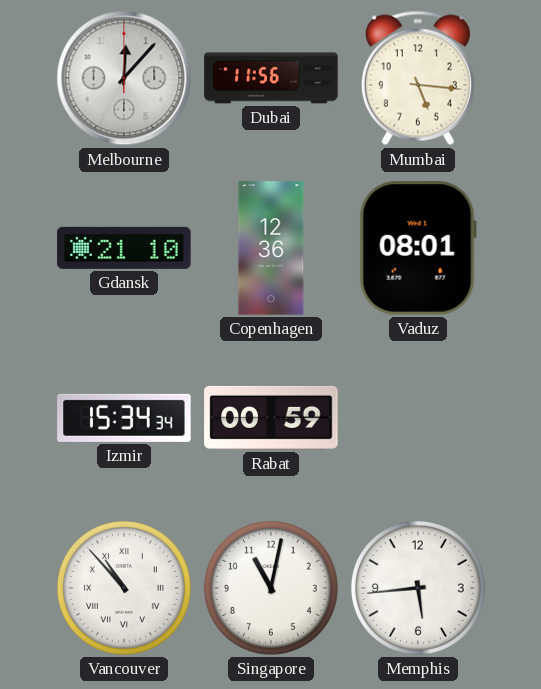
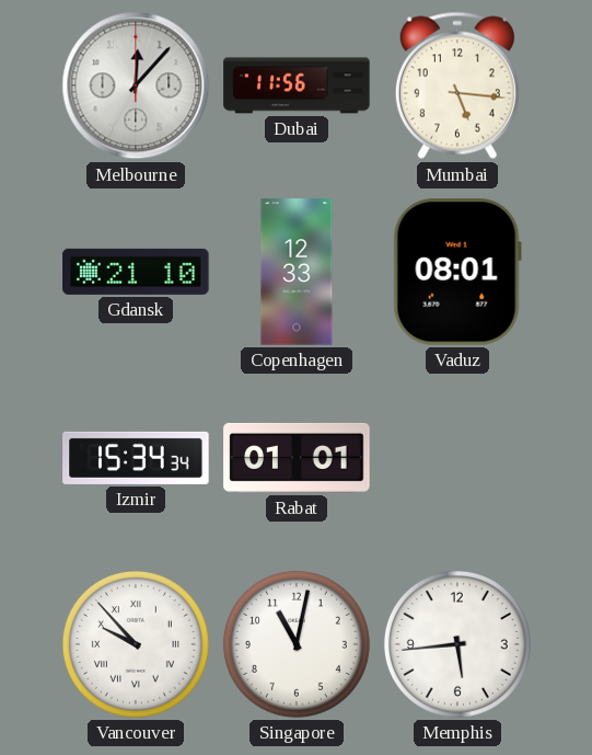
Copenhagen: 12:36 -> 12:33
Rabat: 00:59 -> 01:01
Vancouver: 10:53 -> 9:53
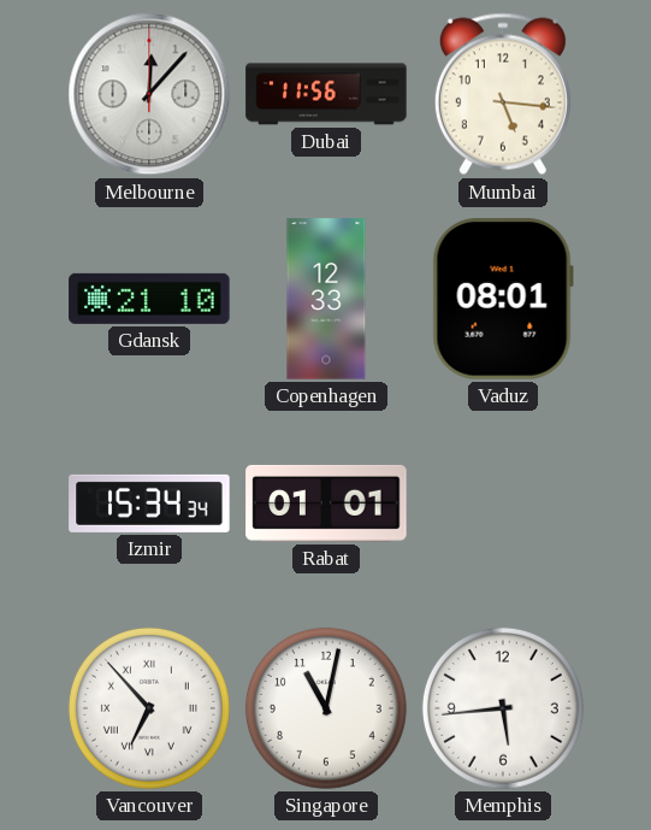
Vancouver: 9:53 -> 6:53
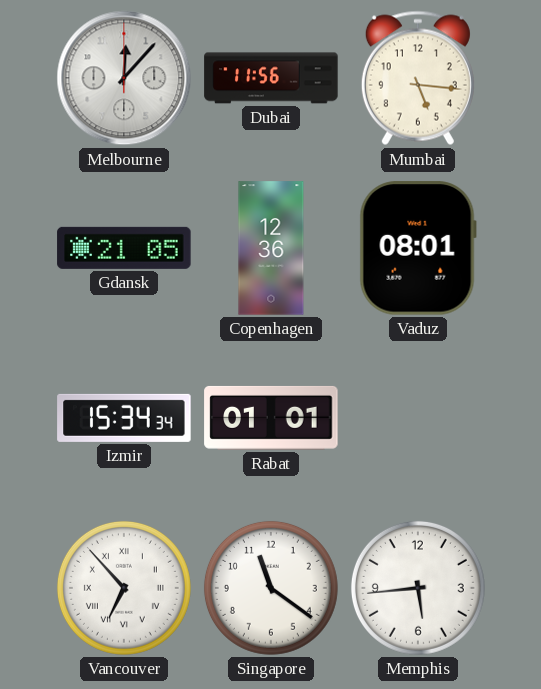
Gdansk: 21:10 -> 21:05
Copenhagen: 12:33 -> 12:36
Singapore: 11:02 -> 11:21
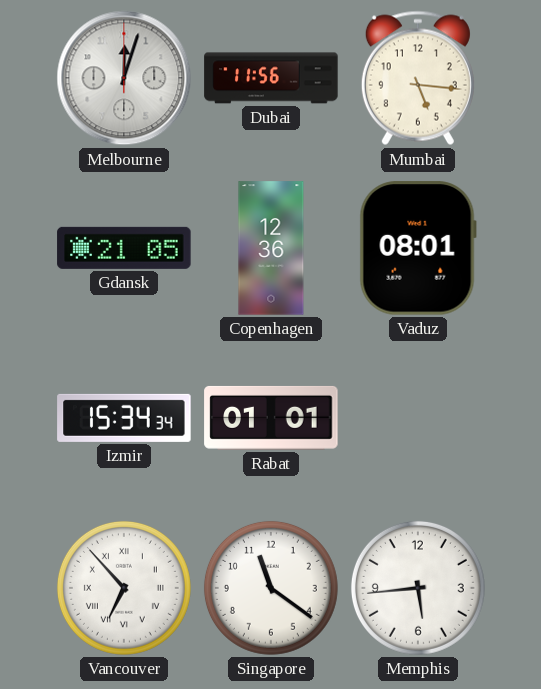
Melbourne: 12:07 -> 12:03
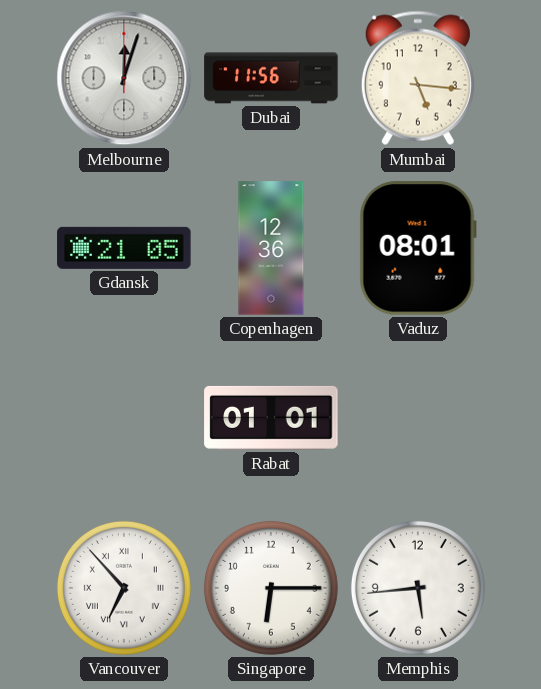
Izmir: 15:34 -> none
Singapore: 11:21 -> 6:15
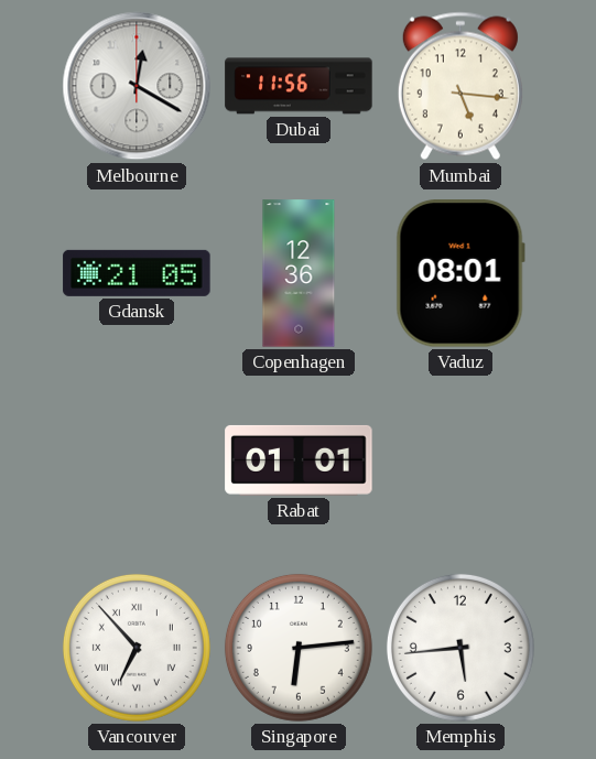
Melbourne: 12:03 -> 12:20
Singapore: 6:15 -> 6:14
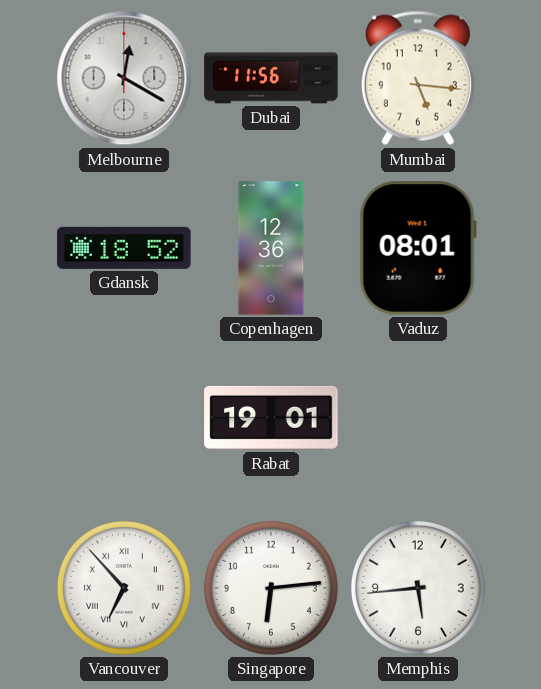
Gdansk: 21:05 -> 18:52
Rabat: 01:01 -> 19:01
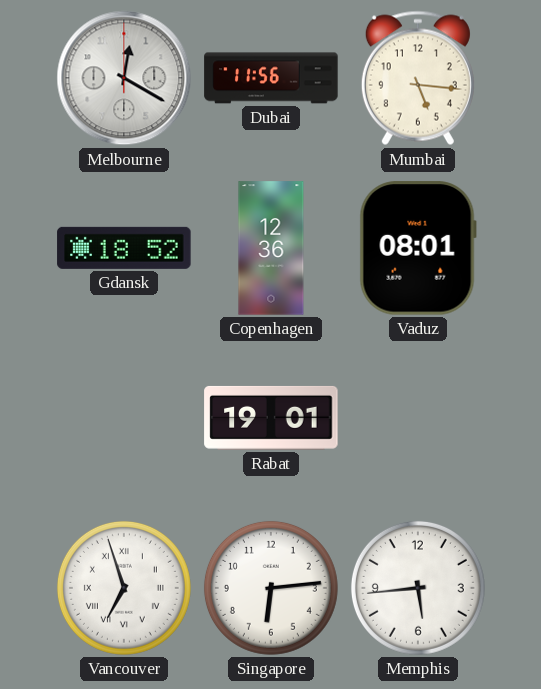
Vancouver: 6:53 -> 6:57
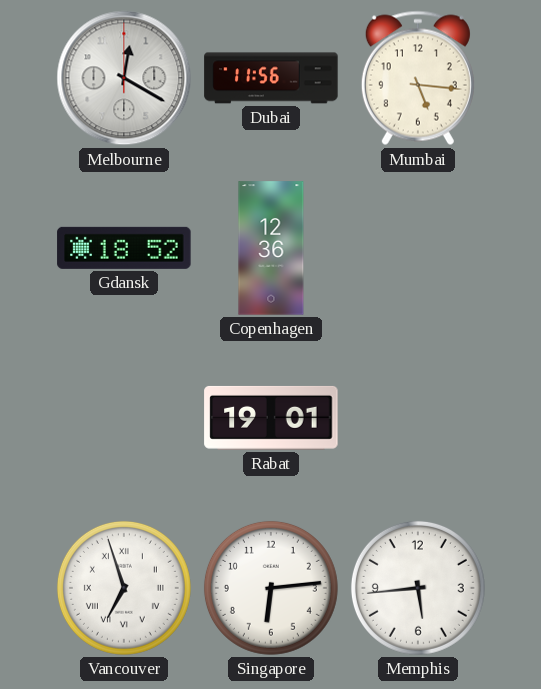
Vaduz: 08:01 -> none
